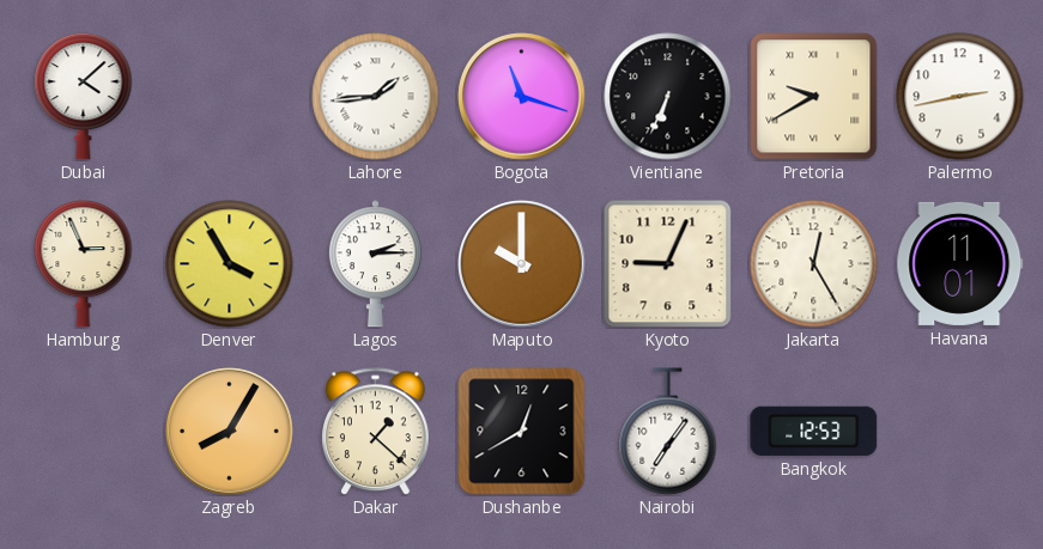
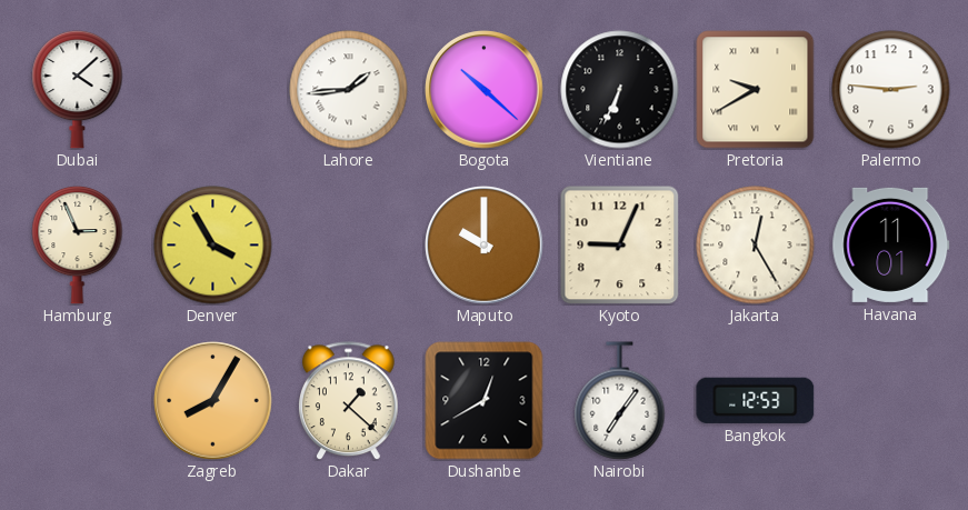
Bogota: 11:18 -> 10:22
Palermo: 2:43 -> 2:46
Lagos: 2:15 -> none
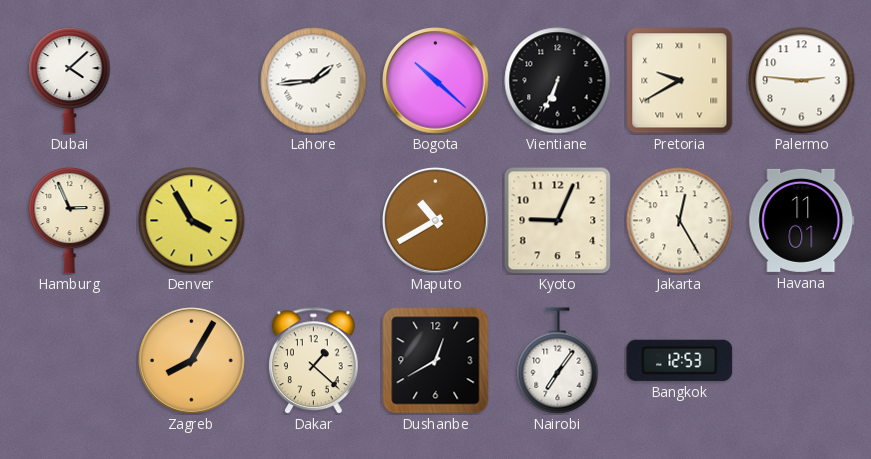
Maputo: 10:00 -> 10:40
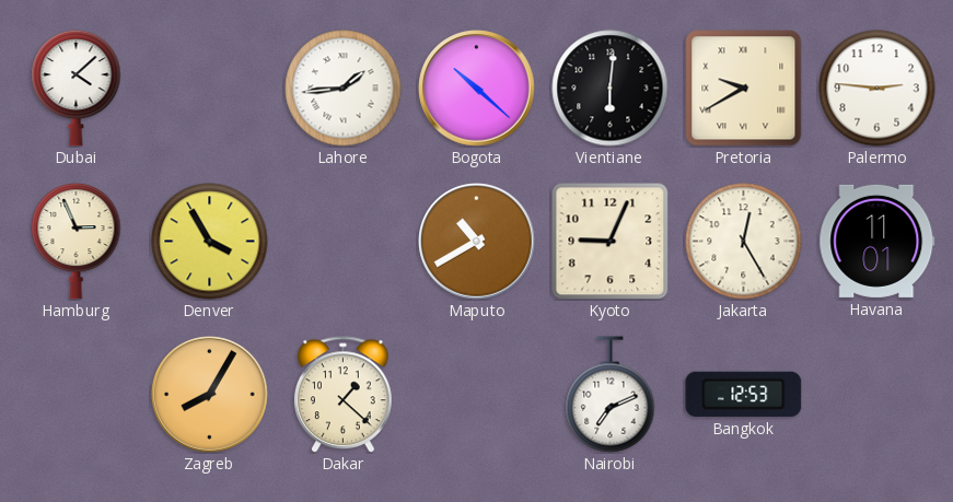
Vientiane: 6:34 -> 6:01
Dushanbe: 12:40 -> none
Nairobi: 7:06 -> 7:11
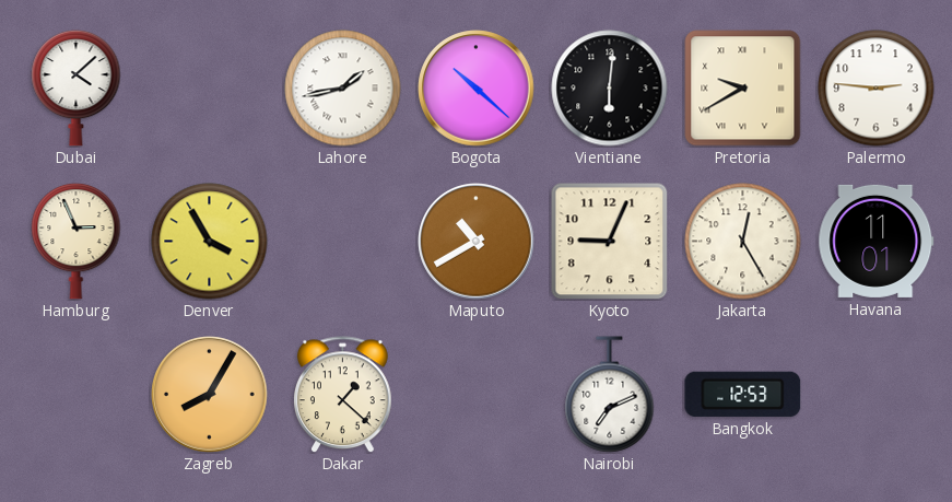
Lahore: 1:44 -> 1:43
